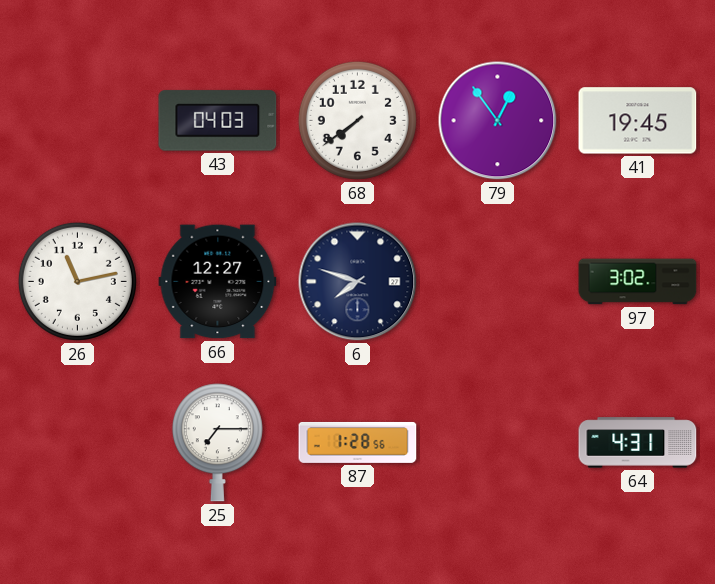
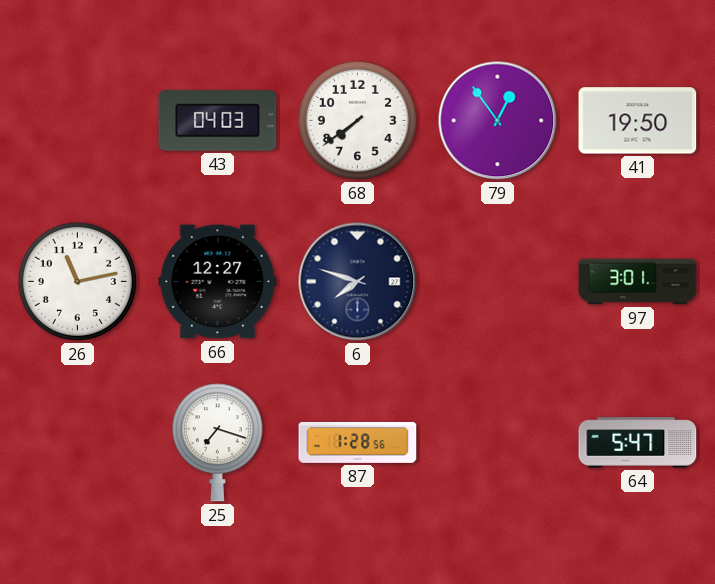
41: 19:45 -> 19:50
97: 3:02 -> 3:01
25: 7:15 -> 7:18
64: 4:31 -> 5:47
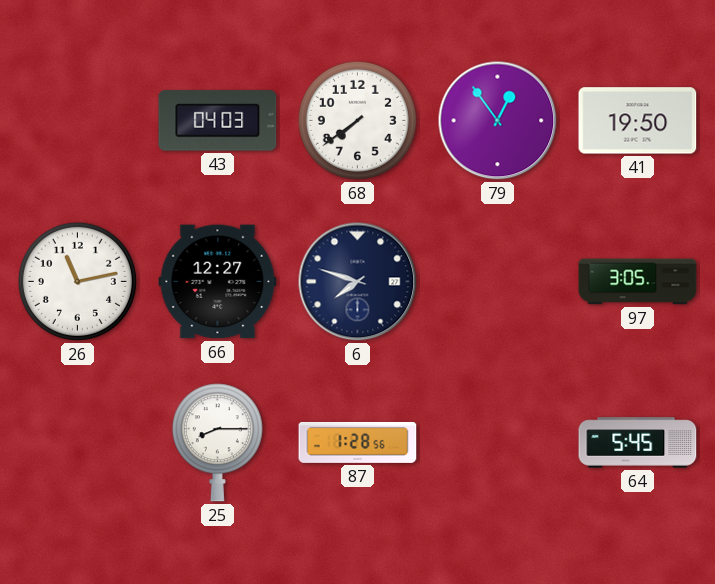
97: 3:01 -> 3:05
25: 7:18 -> 8:15
64: 5:47 -> 5:45
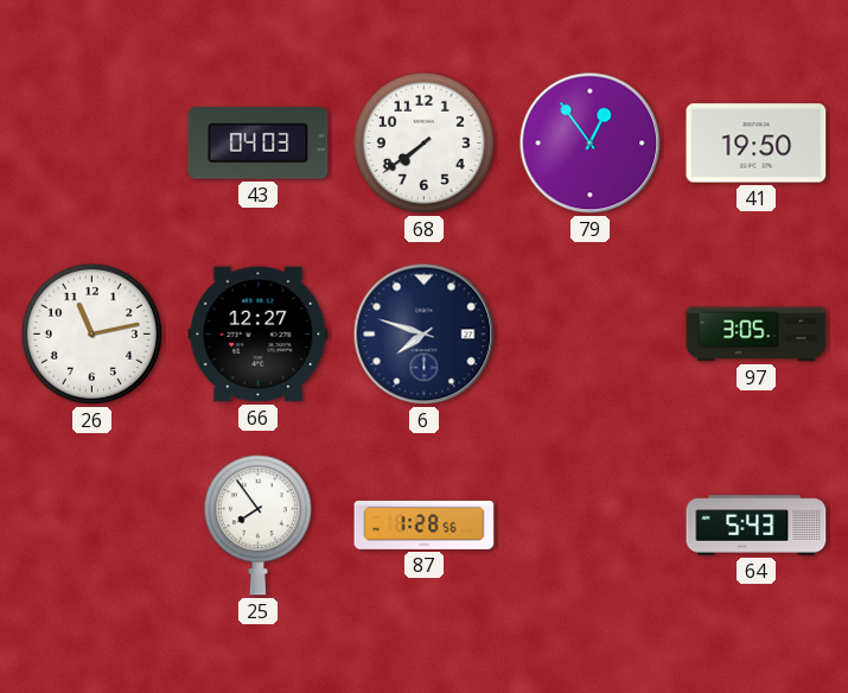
25: 8:15 -> 7:54
64: 5:45 -> 5:43
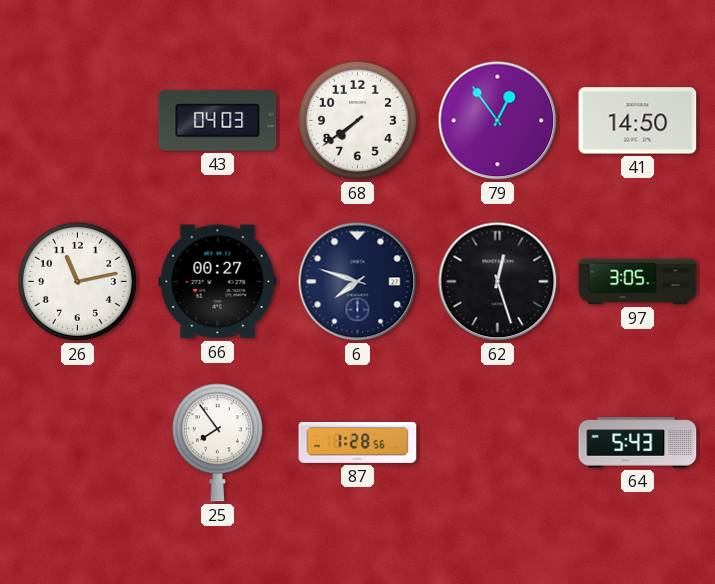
41: 19:50 -> 14:50
66: 12:27 -> 00:27
62: none -> 12:27
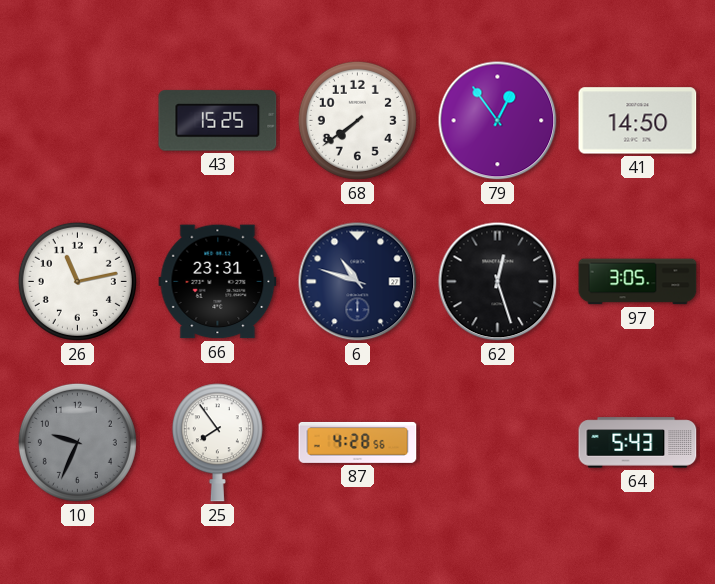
43: 04:03 -> 15:25
66: 00:27 -> 23:31
6: 7:48 -> 10:48
10: none -> 9:34
87: 1:28 -> 4:28
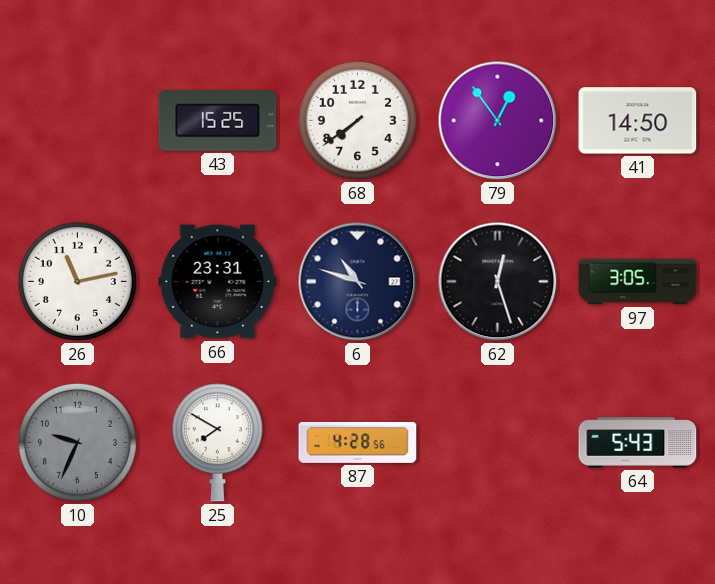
25: 7:54 -> 7:50
